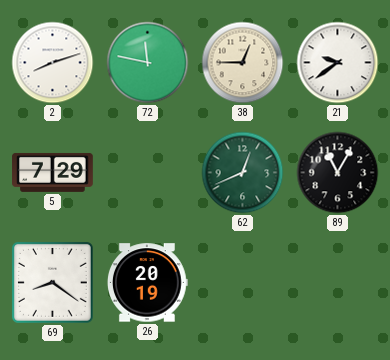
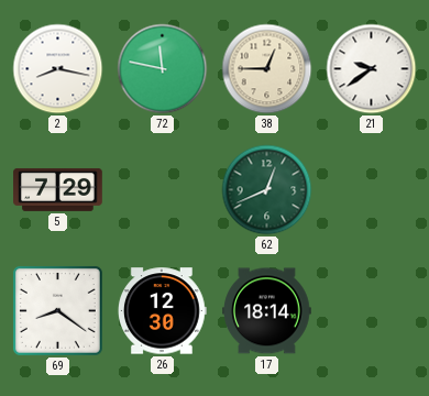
2: 8:12 -> 8:17
89: 11:05 -> none
26: 20:19 -> 12:30
17: none -> 18:14
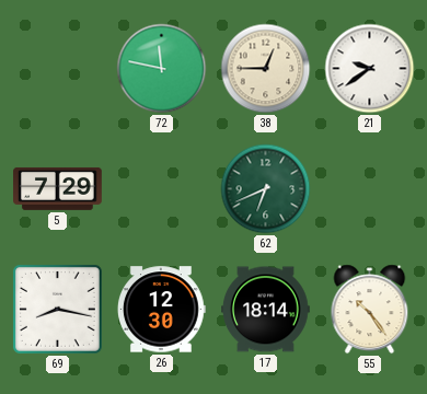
2: 8:17 -> none
62: 12:41 -> 6:41
69: 8:21 -> 8:17
55: none -> 10:24
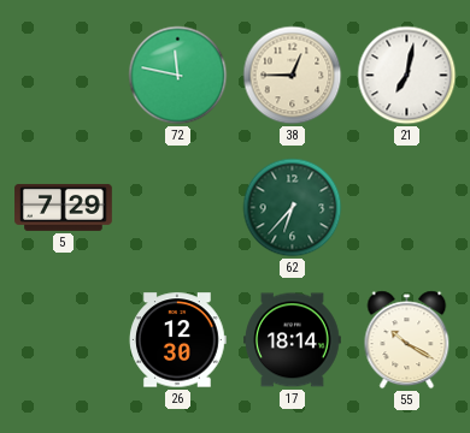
21: 9:39 -> 7:02
62: 6:41 -> 6:37
69: 8:17 -> none
55: 10:24 -> 10:20
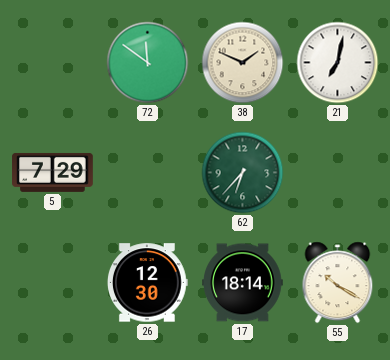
72: 11:47 -> 11:51
38: 12:45 -> 1:49
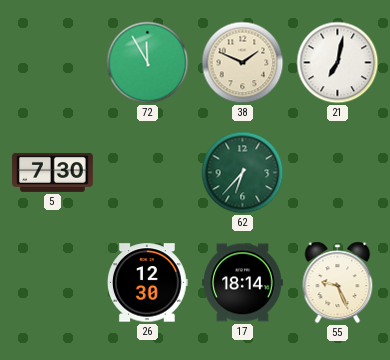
72: 11:51 -> 11:55
5: 7:29 -> 7:30
55: 10:20 -> 9:26
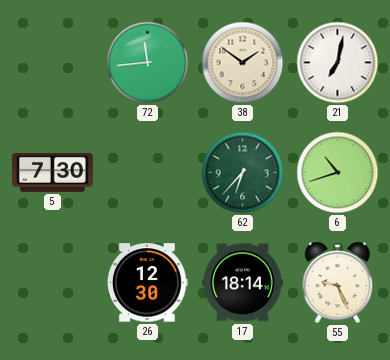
72: 11:55 -> 11:44
38: 1:49 -> 1:51
6: none -> 10:42
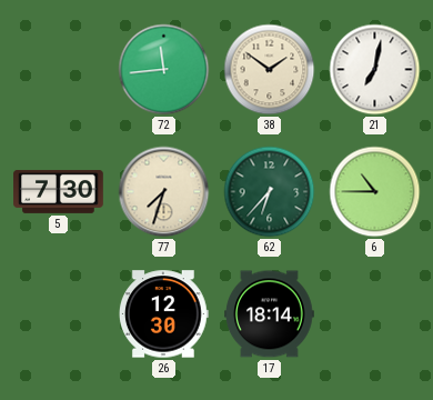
77: none -> 7:33
6: 10:42 -> 10:45
55: 9:26 -> none
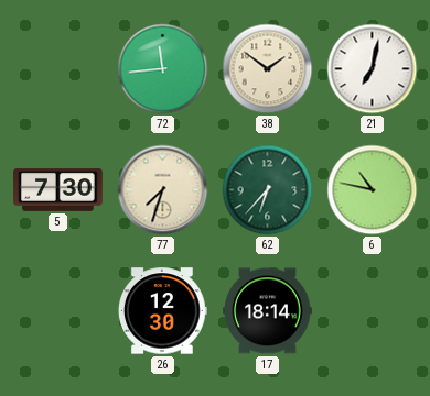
6: 10:45 -> 10:47
